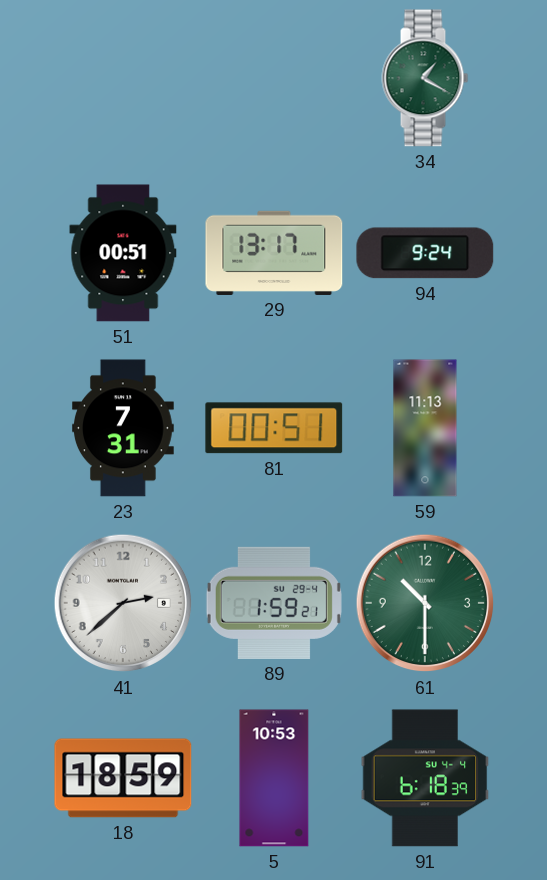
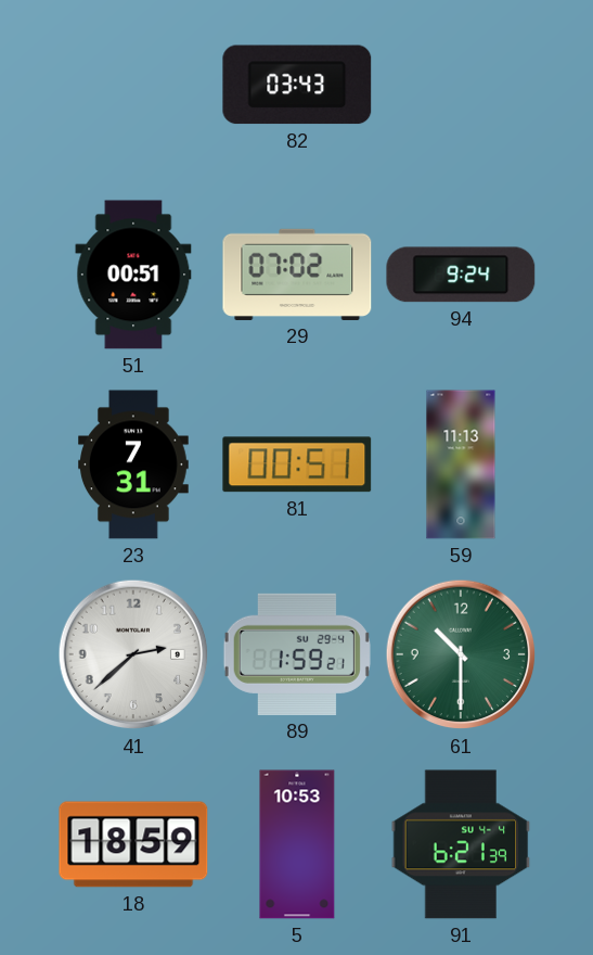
82: none -> 03:43
34: 1:20 -> none
29: 13:17 -> 07:02
91: 6:18 -> 6:21
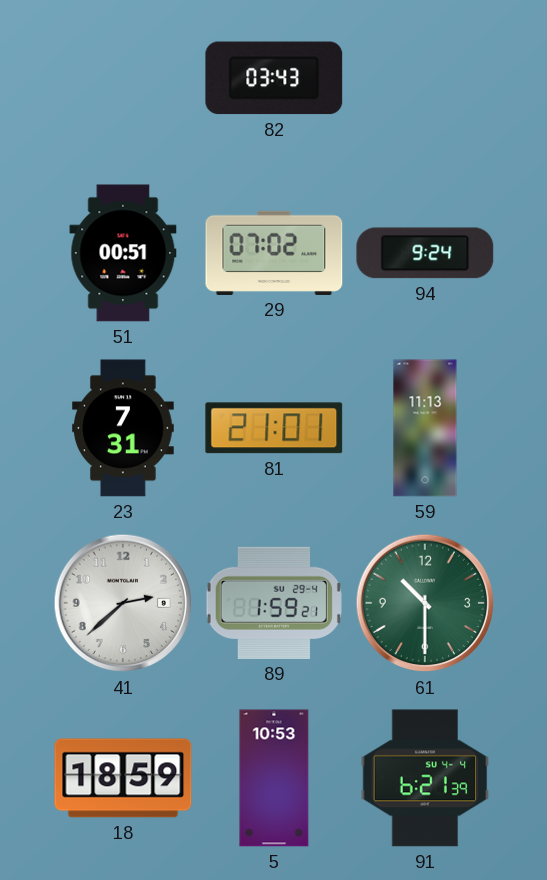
81: 00:51 -> 21:01
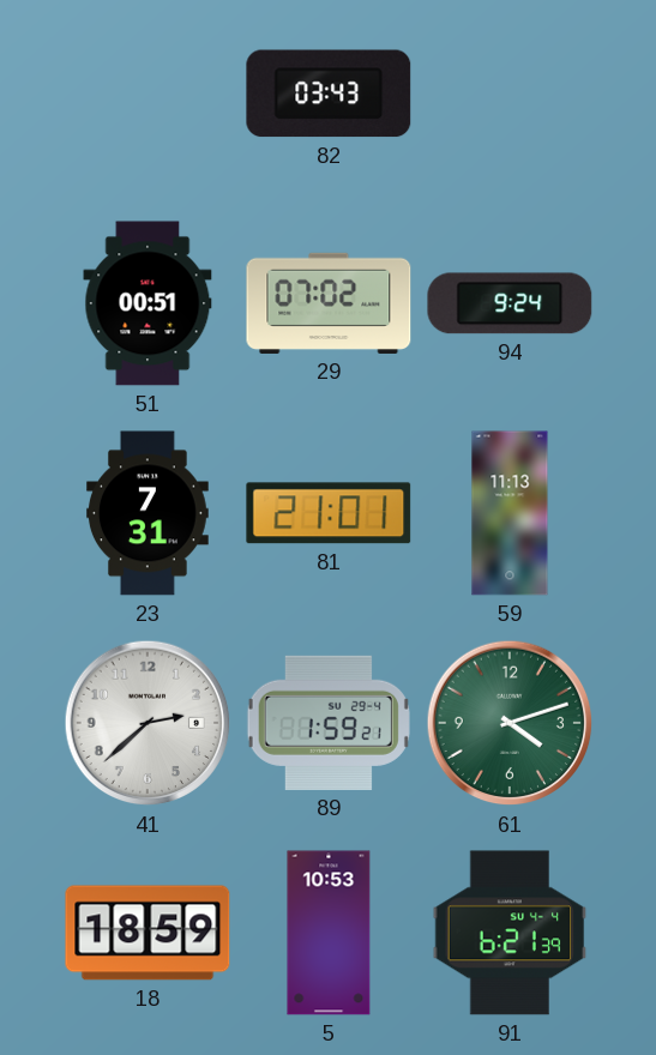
61: 10:30 -> 4:12
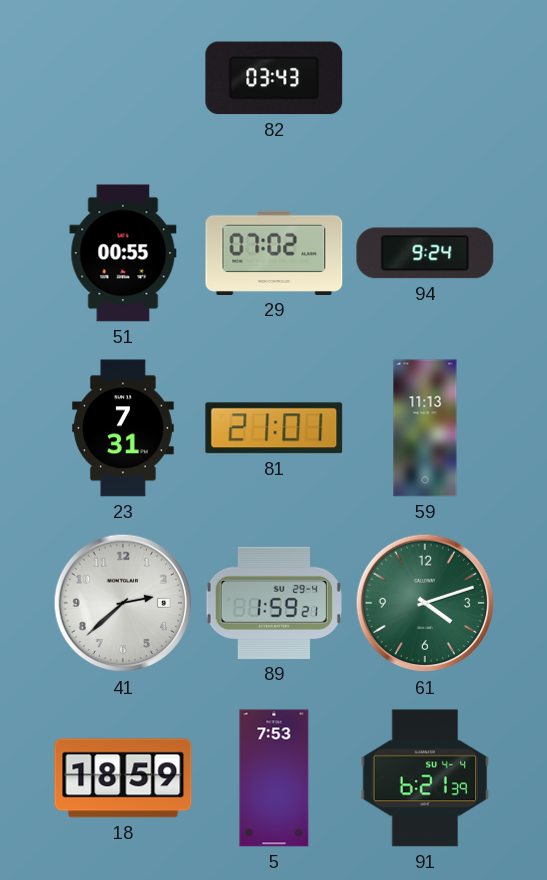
51: 00:51 -> 00:55
5: 10:53 -> 7:53
